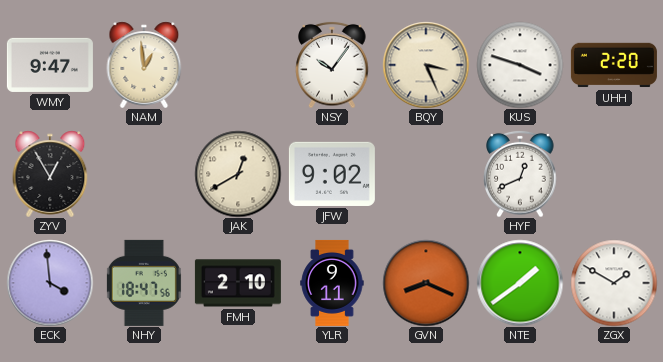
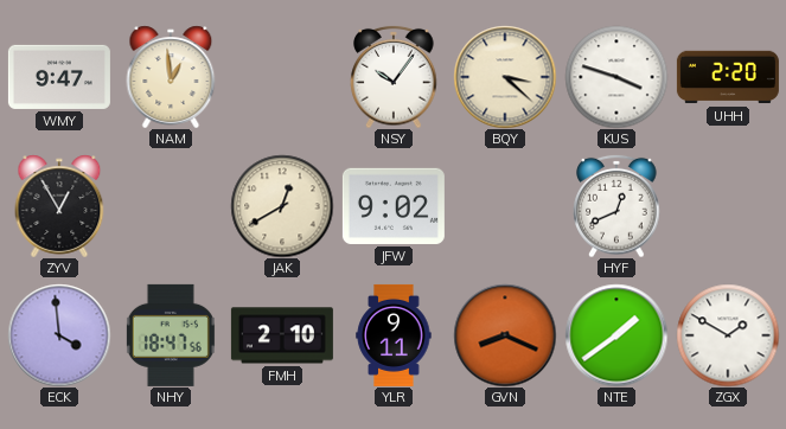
BQY: 3:26 -> 3:22
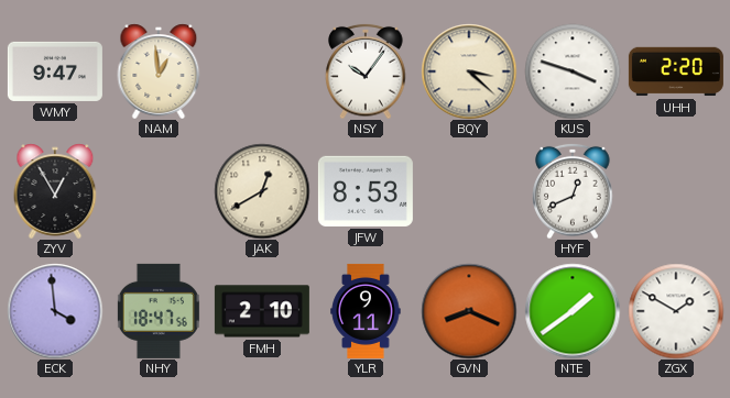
JFW: 9:02 -> 8:53
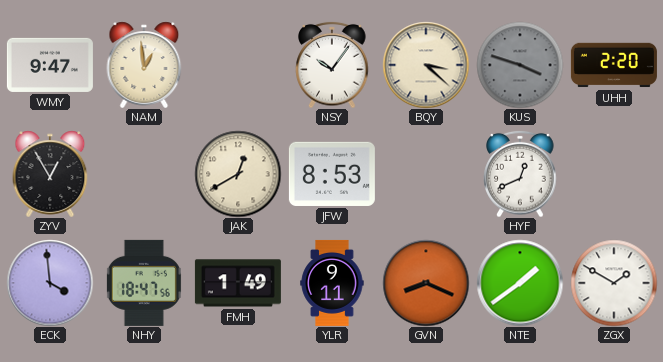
KUS dial: white -> grey
FMH: 2:10 -> 1:49
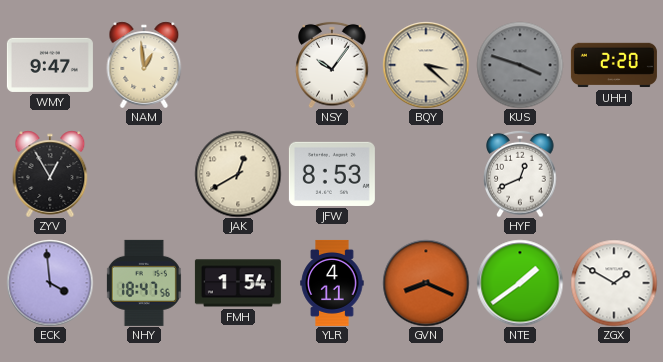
FMH: 1:49 -> 1:54
YLR: 9:11 -> 4:11
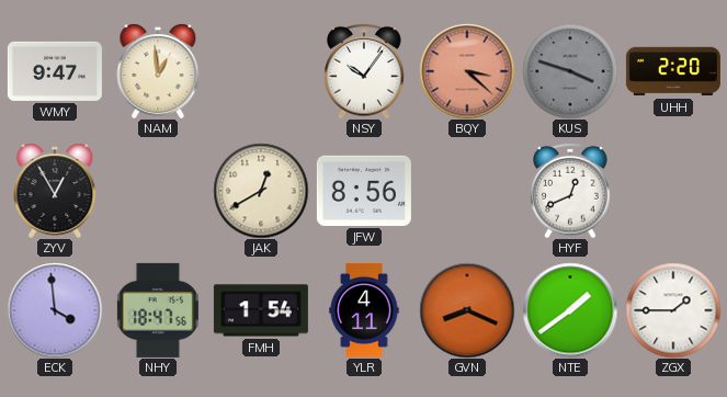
BQY dial: cream -> salmon
JFW: 8:53 -> 8:56
ZGX: 1:50 -> 1:45
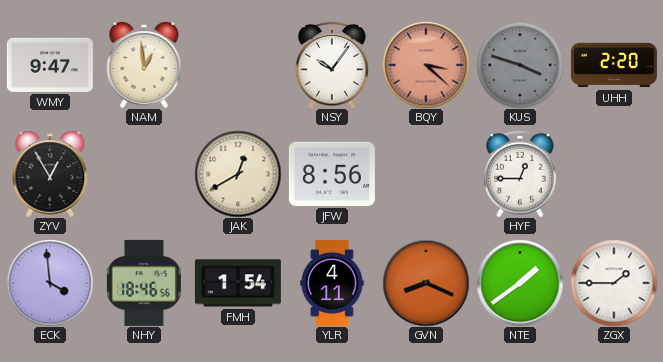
HYF: 12:41 -> 12:45
NHY: 18:47 -> 18:46
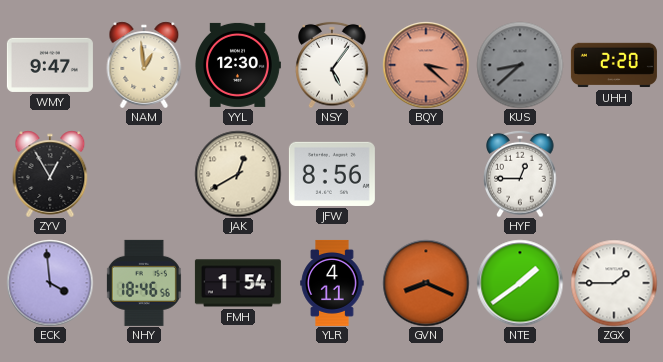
YYL: none -> 12:30
NSY: 10:06 -> 5:06
KUS: 3:48 -> 8:38
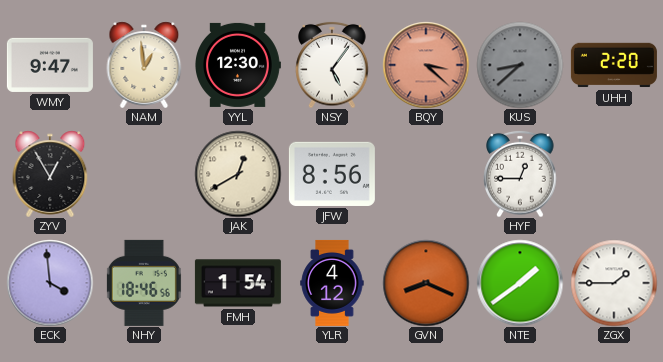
YLR: 4:11 -> 4:12
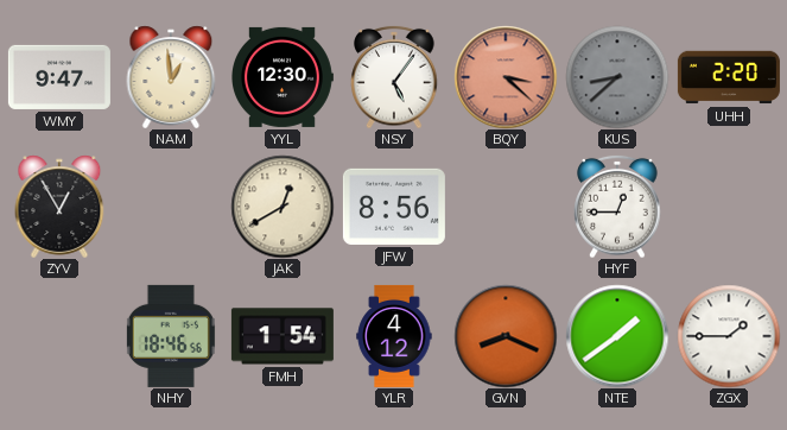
ECK: 3:59 -> none
